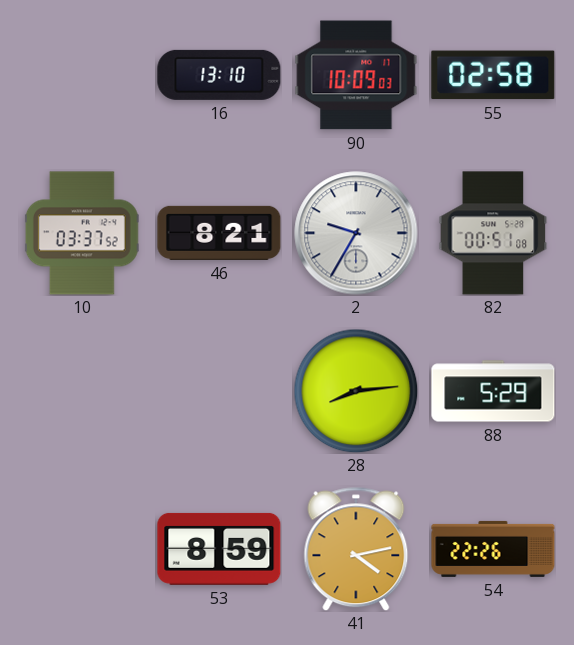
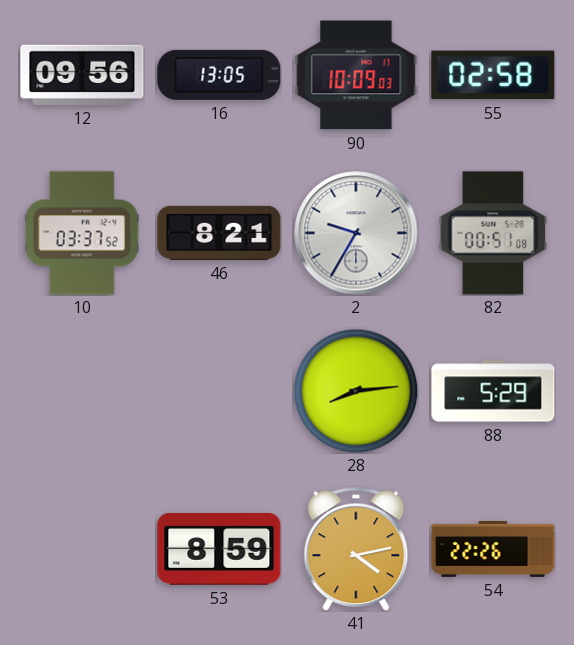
12: none -> 09:56
16: 13:10 -> 13:05
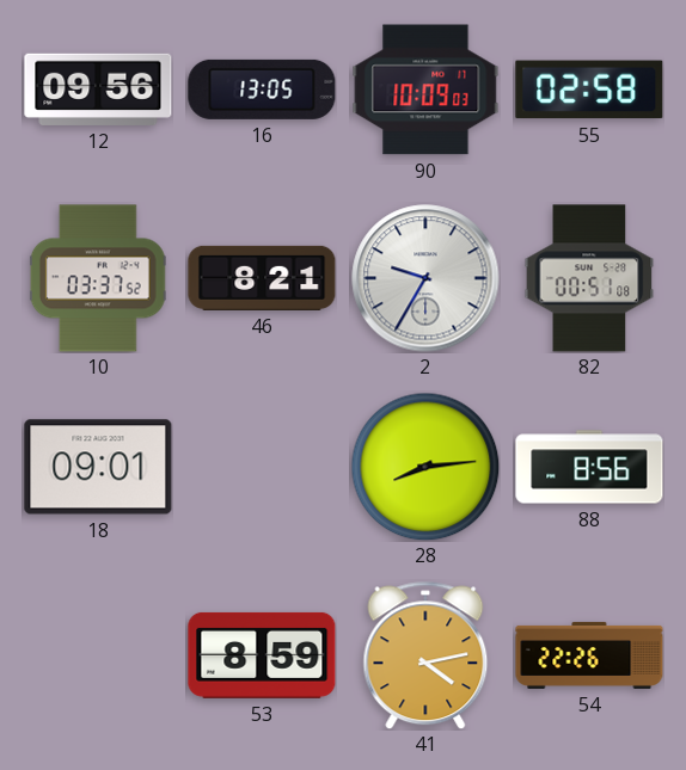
18: none -> 09:01
88: 5:29 -> 8:56
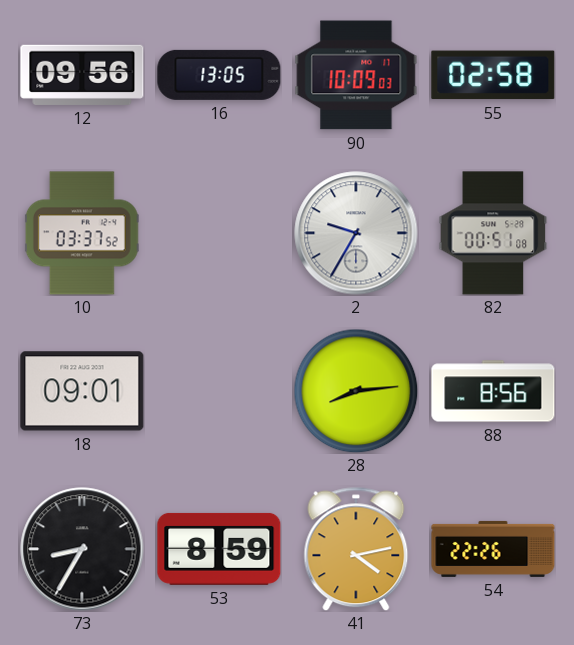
46: 8:21 -> none
73: none -> 8:35
